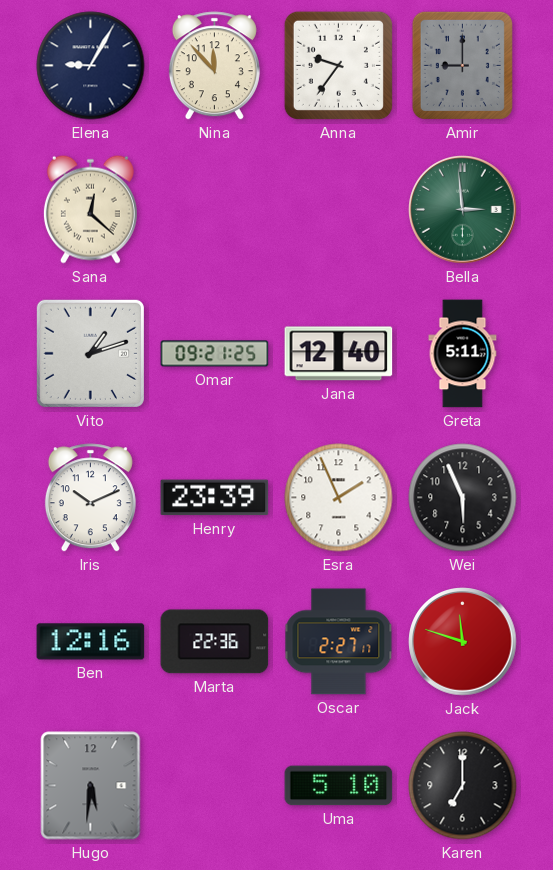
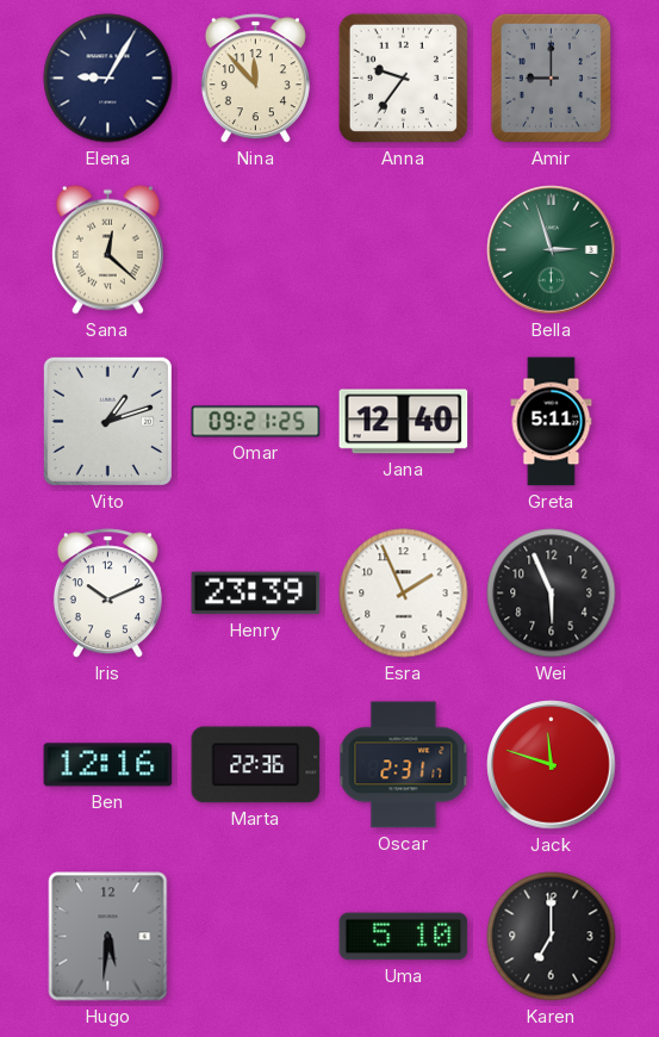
Bella: 2:59 -> 2:57
Oscar: 2:27 -> 2:31
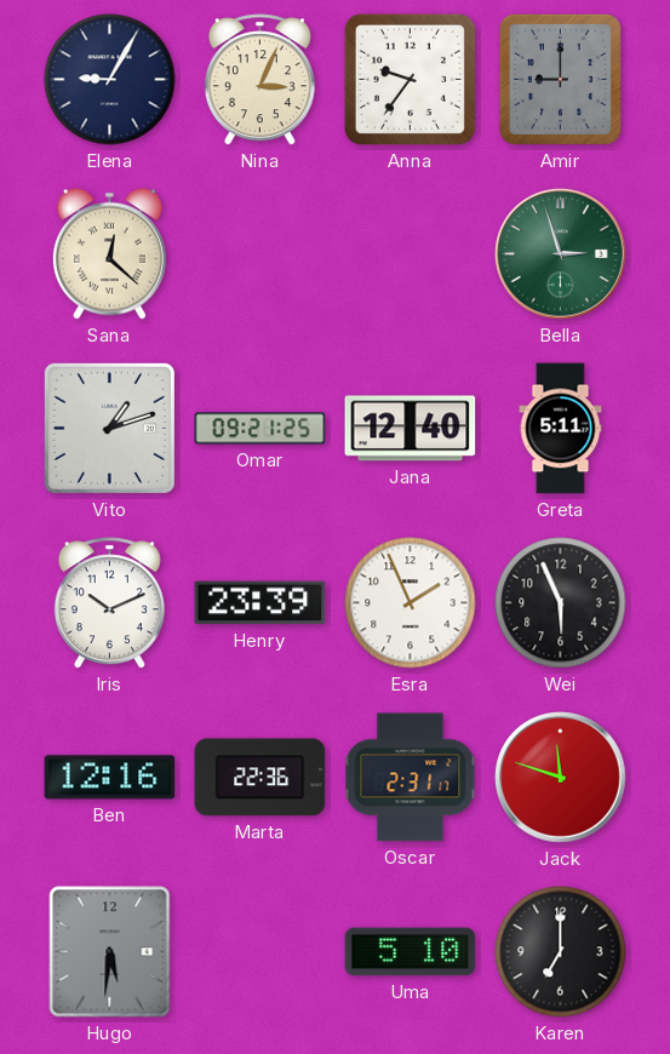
Nina: 11:53 -> 3:04
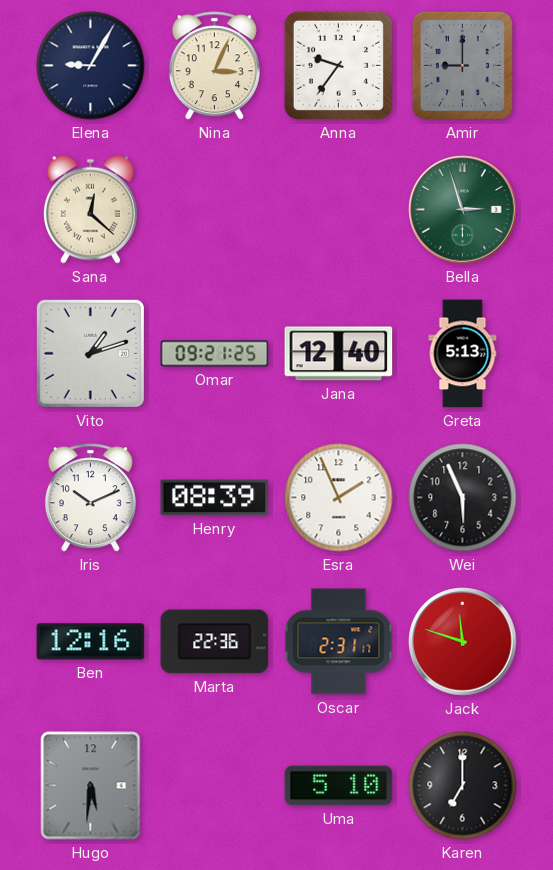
Greta: 5:11 -> 5:13
Henry: 23:39 -> 08:39
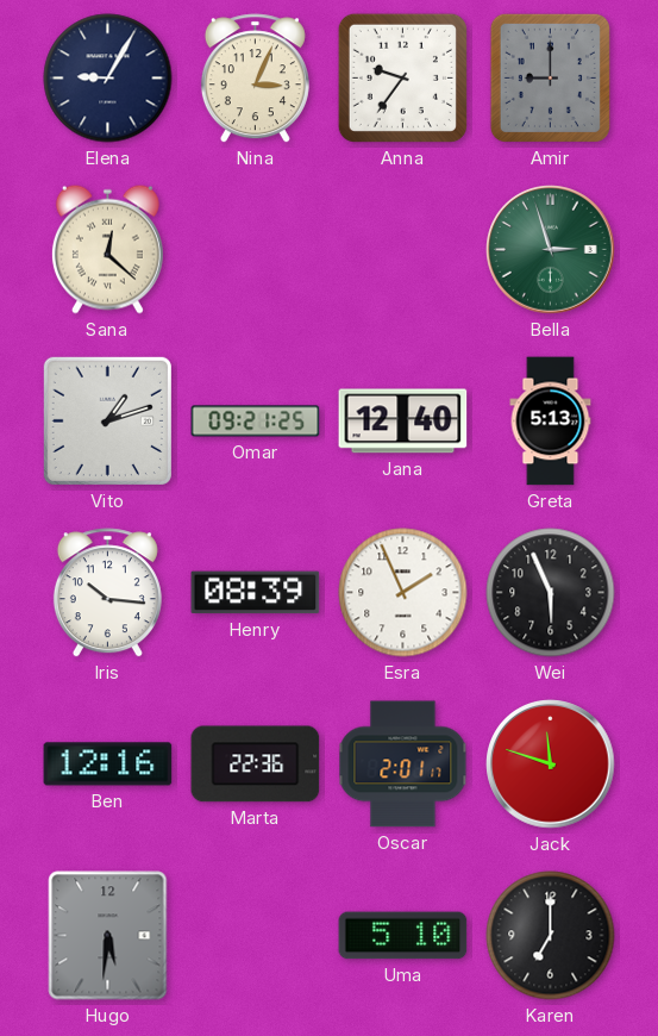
Iris: 10:11 -> 10:16
Oscar: 2:31 -> 2:01
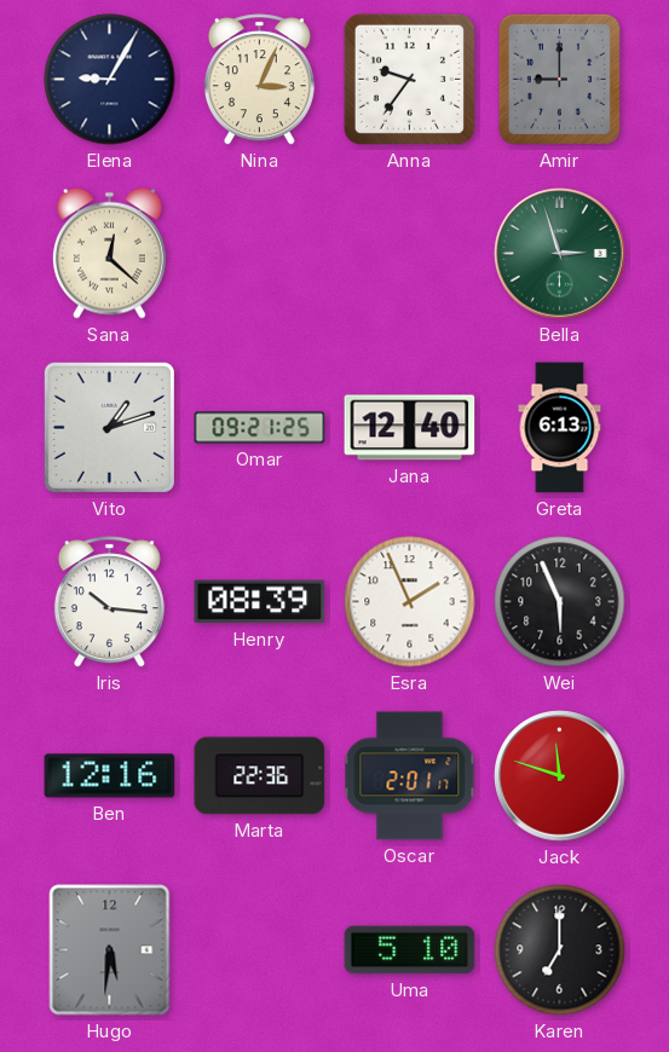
Greta: 5:13 -> 6:13
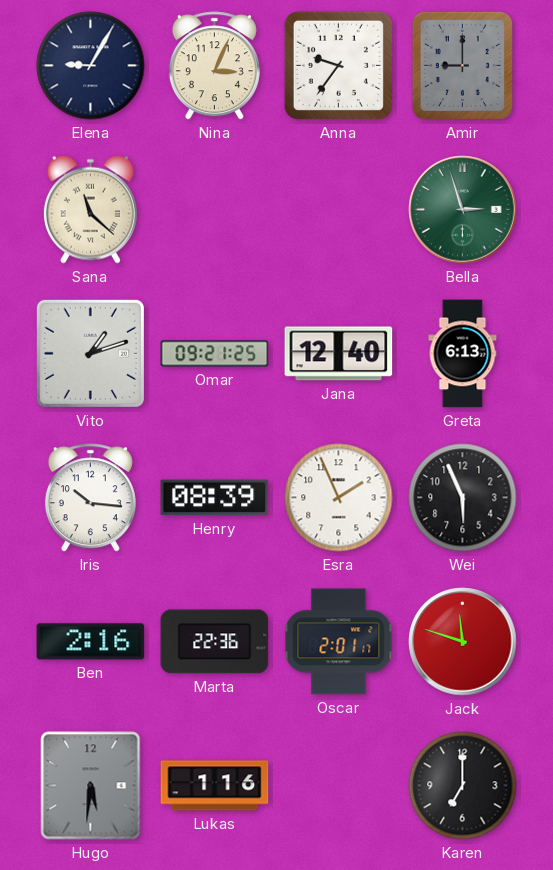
Sana: 12:22 -> 11:22
Ben: 12:16 -> 2:16
Lukas: none -> 1:16
Uma: 5:10 -> none
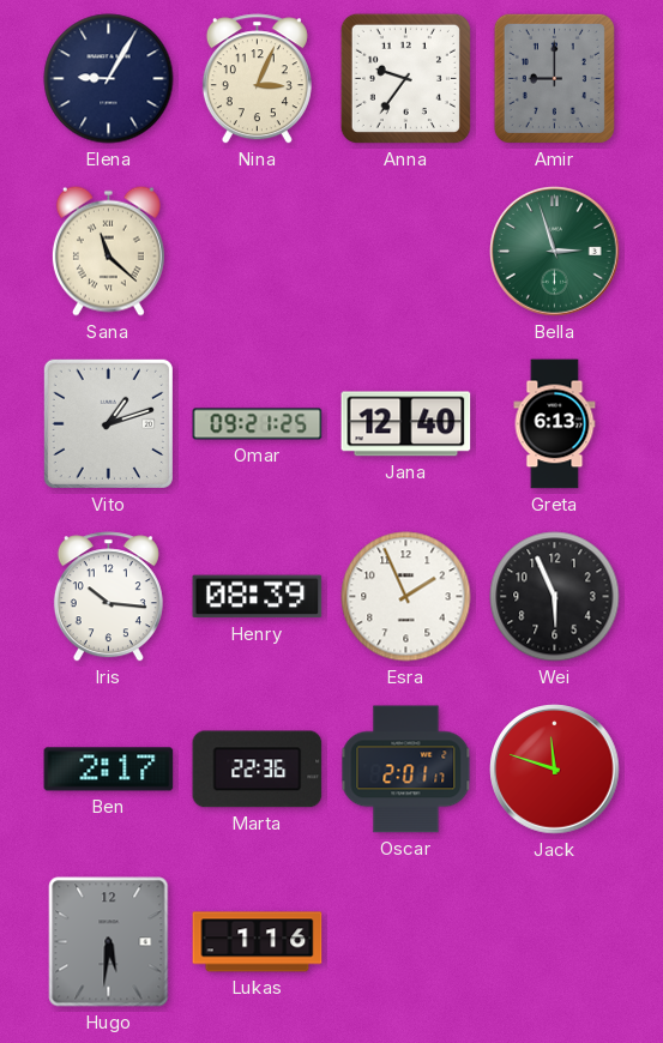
Ben: 2:16 -> 2:17
Karen: 7:00 -> none
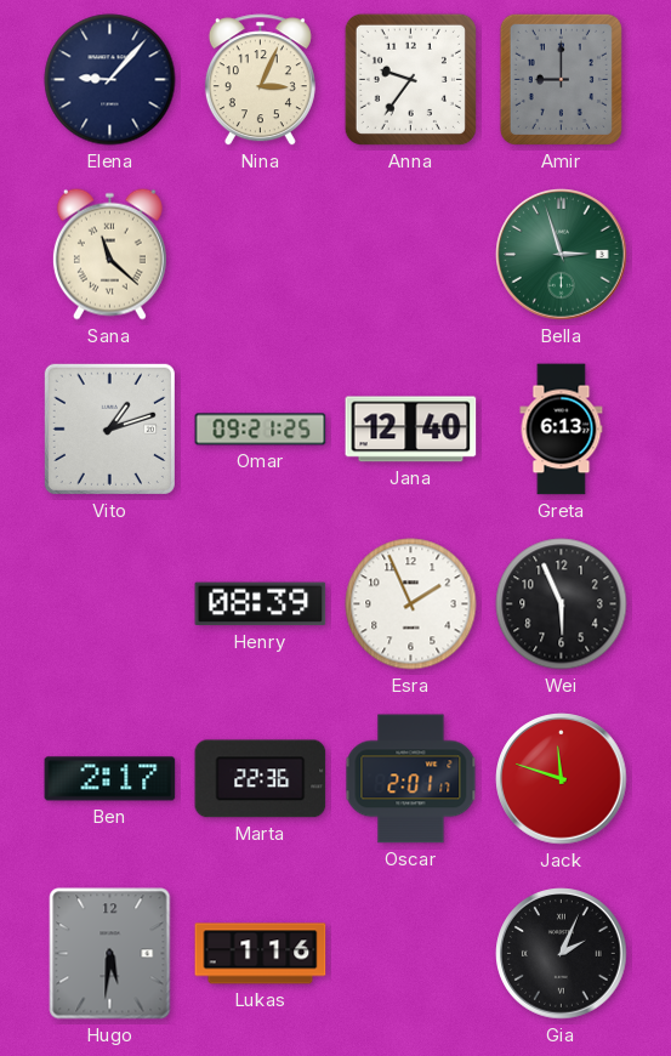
Elena: 9:05 -> 9:07
Iris: 10:16 -> none
Gia: none -> 2:04
